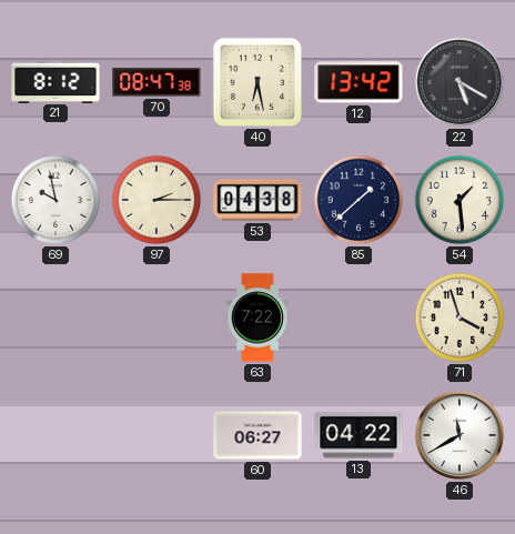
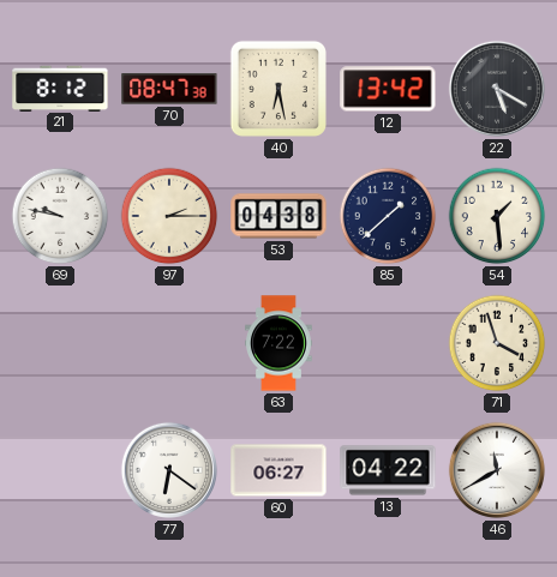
69: 9:58 -> 9:47
77: none -> 6:21
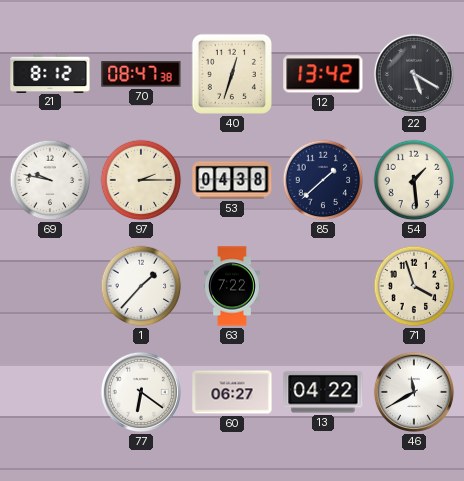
40: 6:28 -> 12:33
1: none -> 1:37
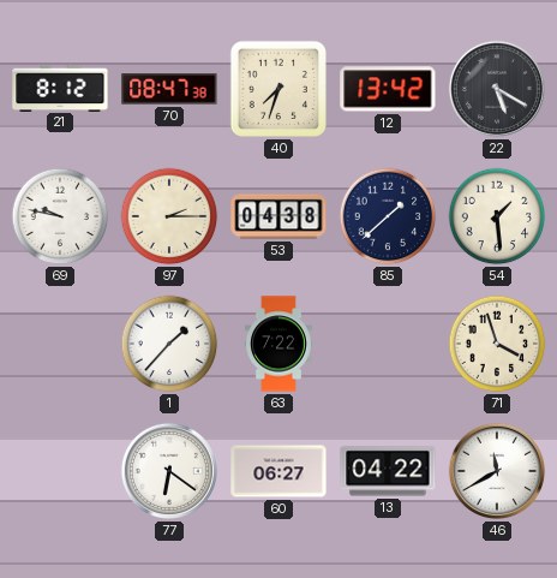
40: 12:33 -> 7:33
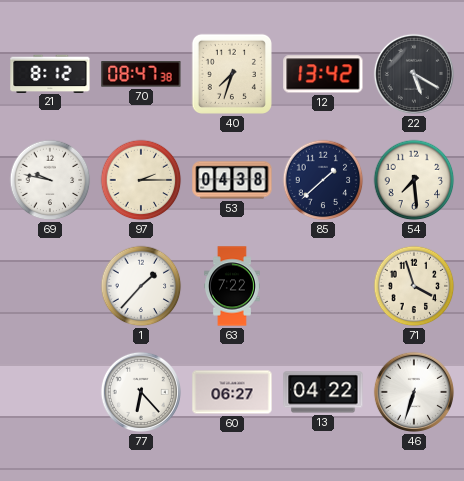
54: 1:29 -> 7:29
77: 6:21 -> 6:23
46: 11:40 -> 6:33
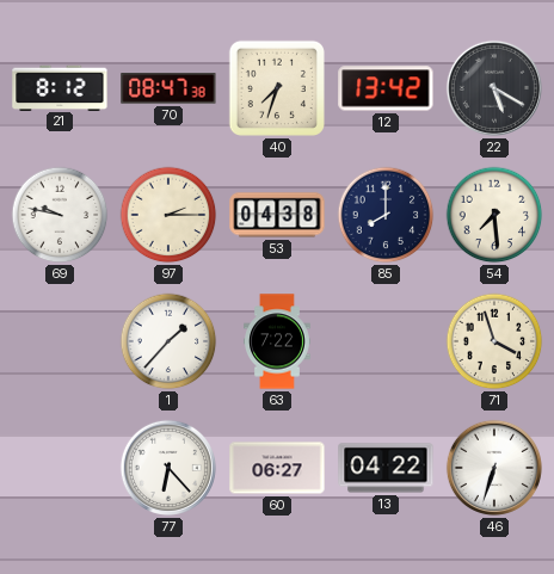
85: 1:38 -> 8:00
